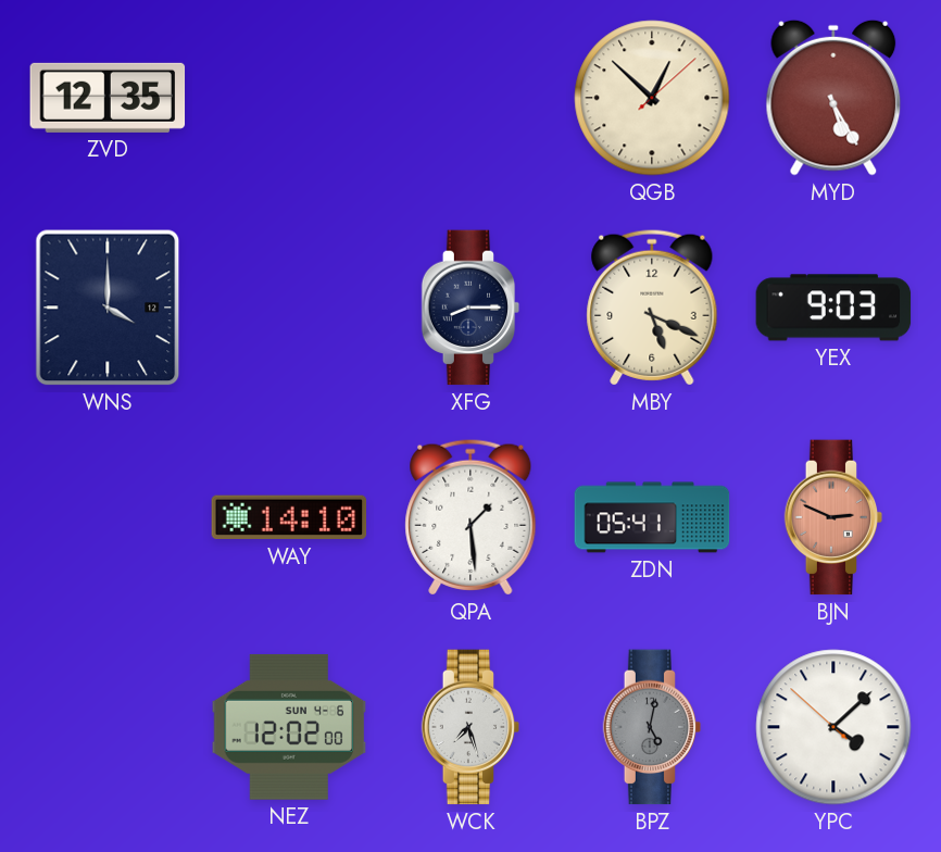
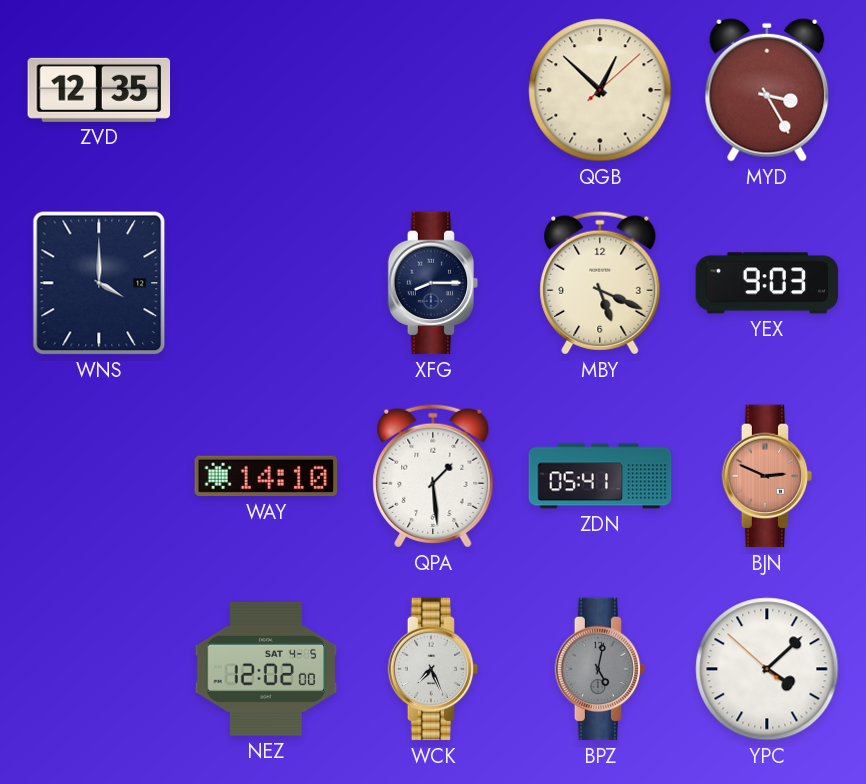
MYD: 5:25 -> 3:25
NEZ date: SUN 4-6 -> SAT 4-5
WCK: 7:27 -> 7:26
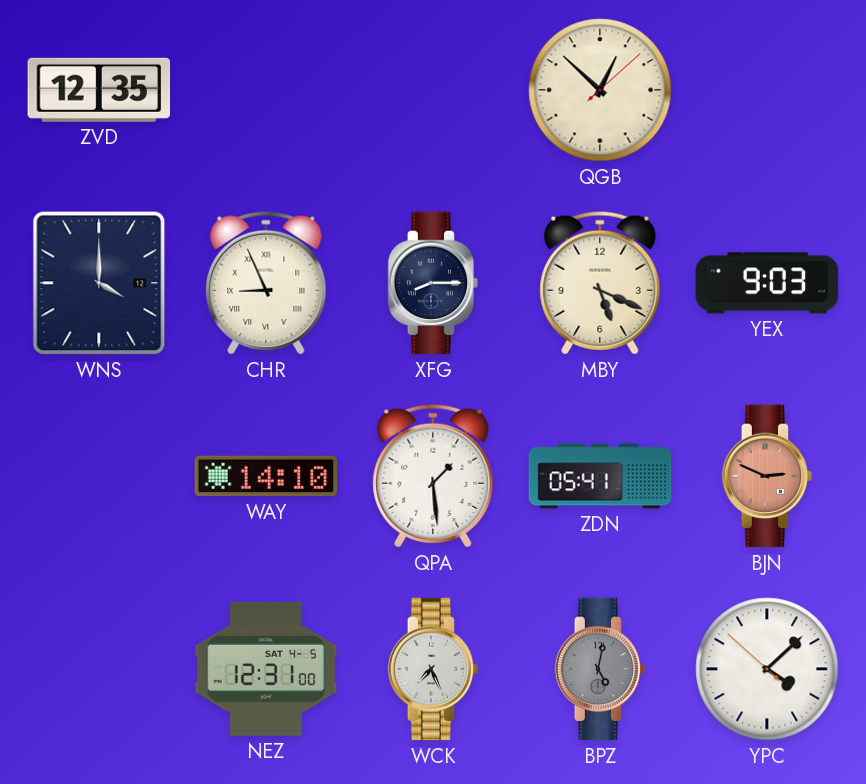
MYD: 3:25 -> none
CHR: none -> 8:56
NEZ: 12:02 -> 12:31
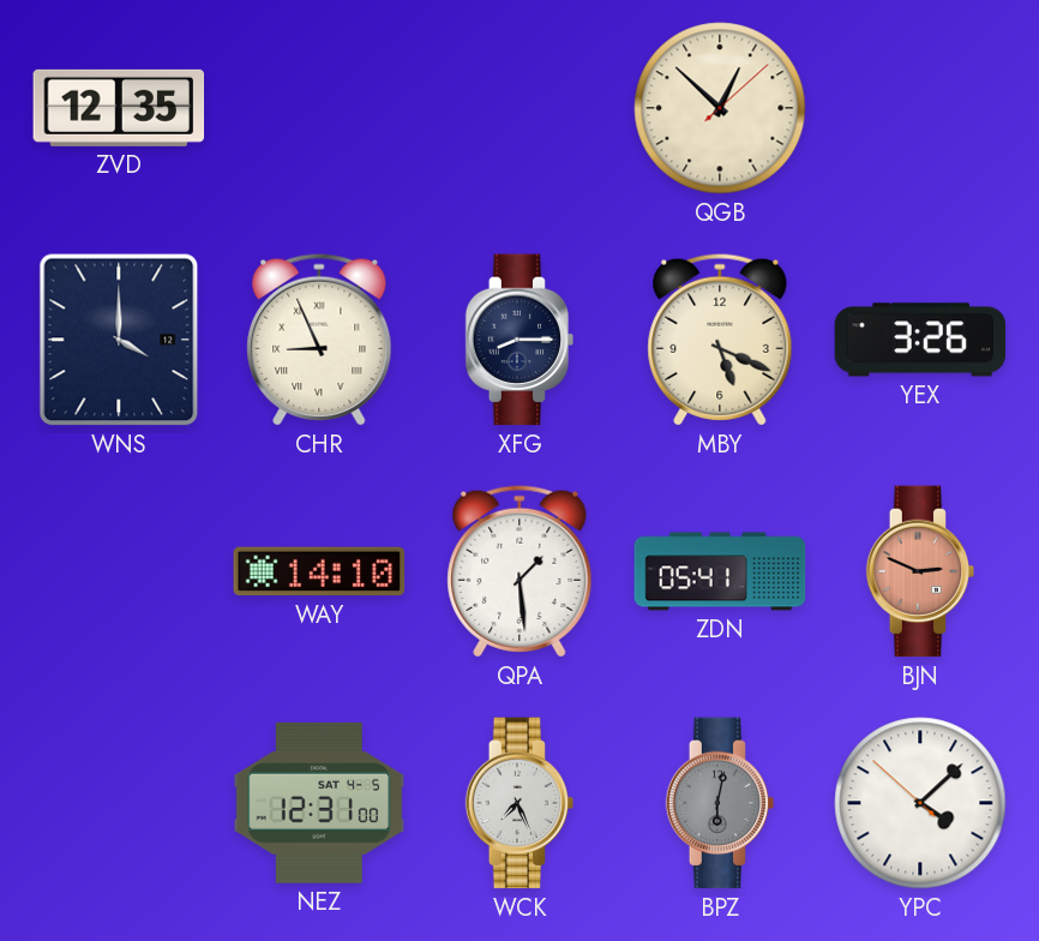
YEX: 9:03 -> 3:26
BPZ: 5:02 -> 6:02
